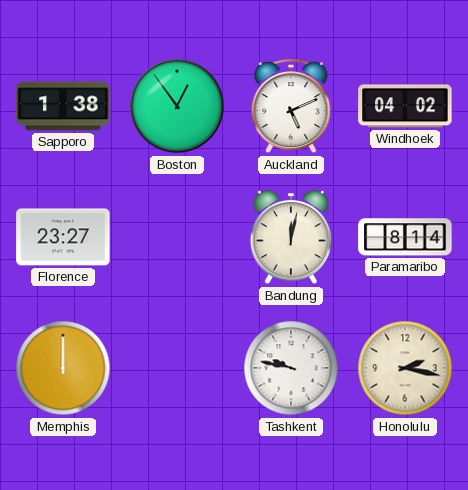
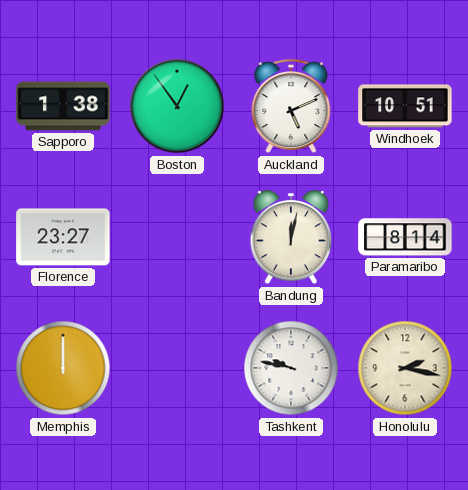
Windhoek: 04:02 -> 10:51
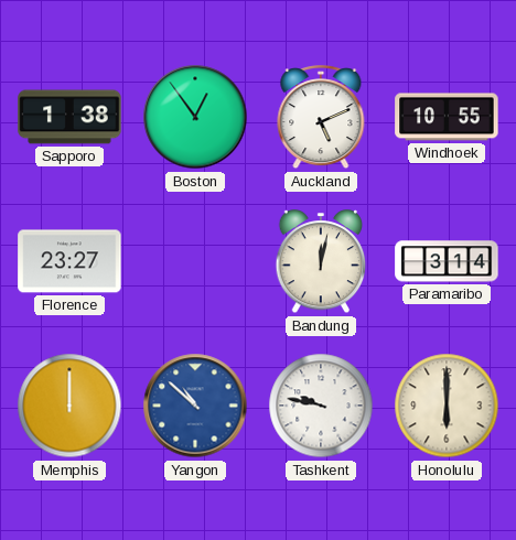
Windhoek: 10:51 -> 10:55
Paramaribo: 8:14 -> 3:14
Yangon: none -> 10:52
Honolulu: 2:17 -> 6:00
